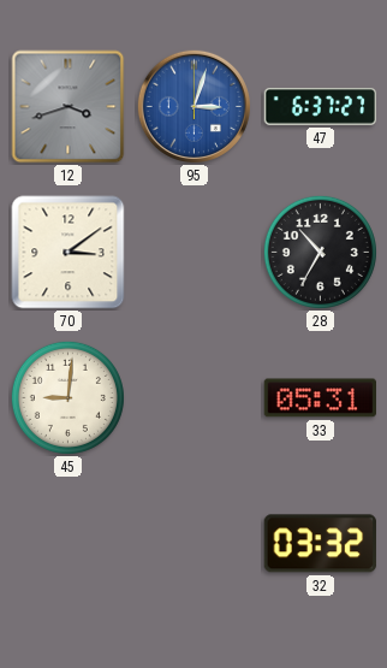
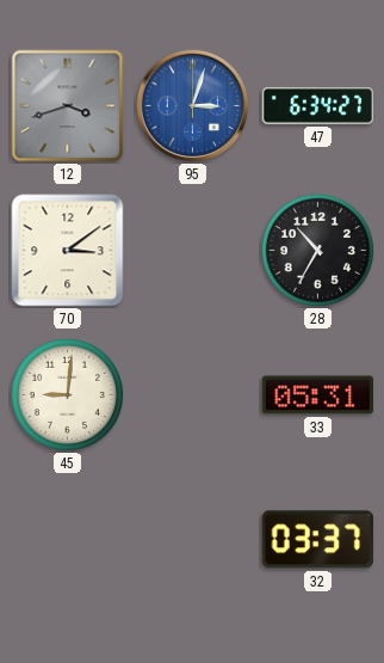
47: 6:37 -> 6:34
32: 03:32 -> 03:37
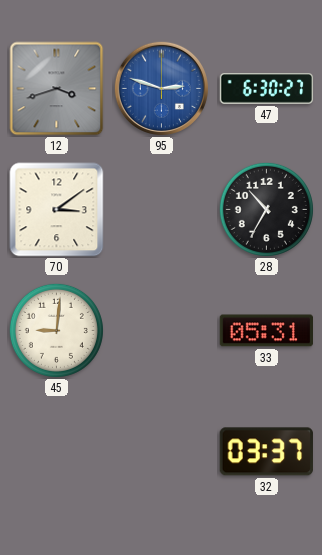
95: 3:03 -> 2:48
47: 6:34 -> 6:30
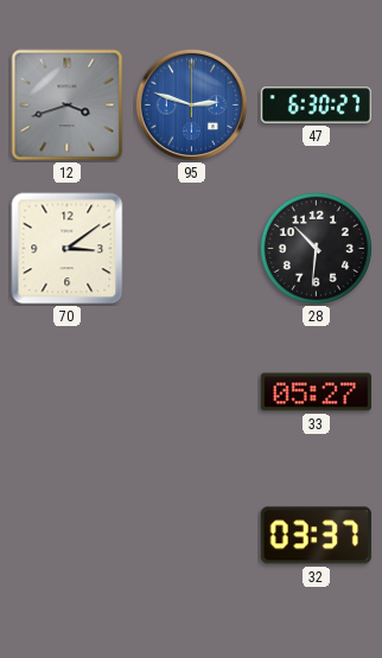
28: 10:35 -> 10:31
45: 9:01 -> none
33: 05:31 -> 05:27
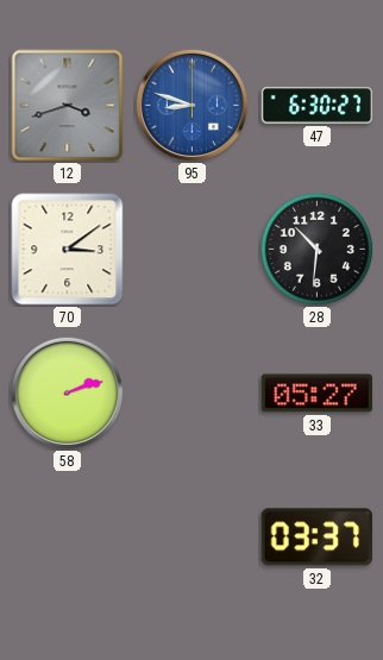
95: 2:48 -> 8:48
58: none -> 2:12
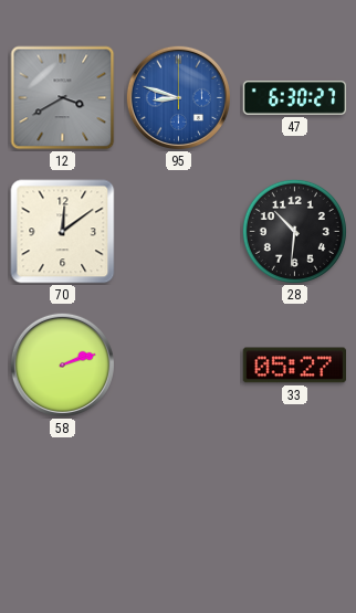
12: 3:42 -> 3:40
70: 3:09 -> 12:09
32: 03:37 -> none
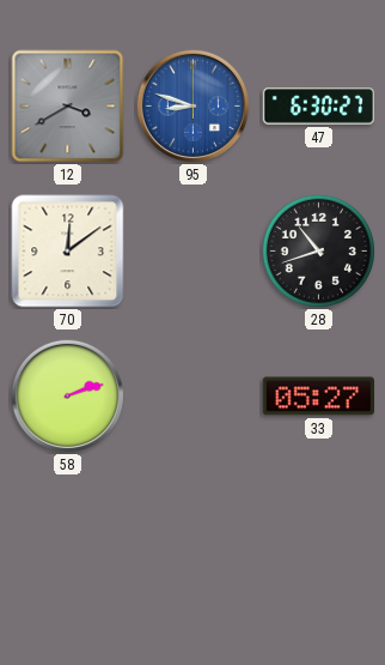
28: 10:31 -> 10:42
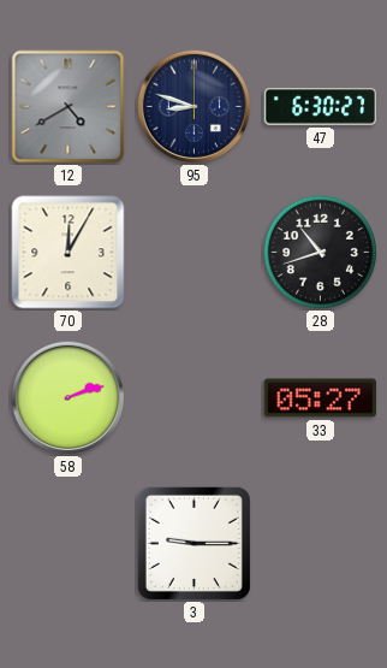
12: 3:40 -> 4:40
95 dial: blue -> navy
70: 12:09 -> 12:05
3: none -> 9:15
